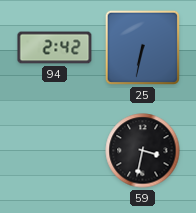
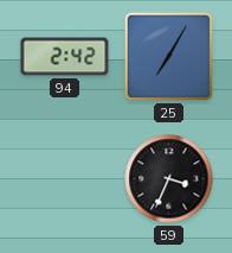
25: 6:32 -> 7:05
59: 3:32 -> 3:34
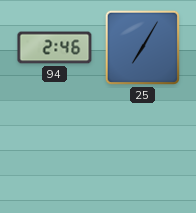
94: 2:42 -> 2:46
59: 3:34 -> none
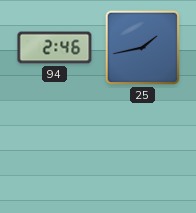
25: 7:05 -> 1:43
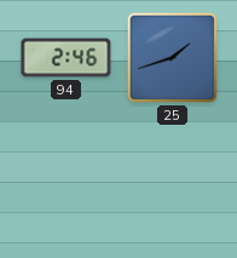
25: 1:43 -> 1:42
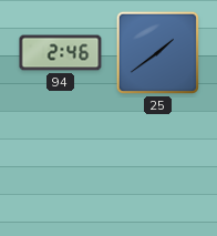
25: 1:42 -> 1:39
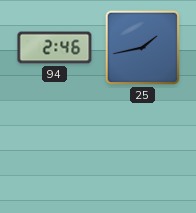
25: 1:39 -> 1:43
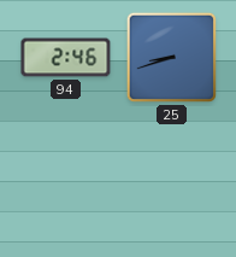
25: 1:43 -> 8:42
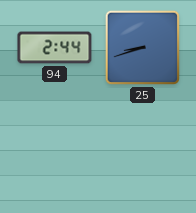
94: 2:46 -> 2:44
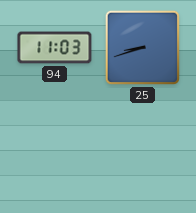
94: 2:44 -> 11:03
